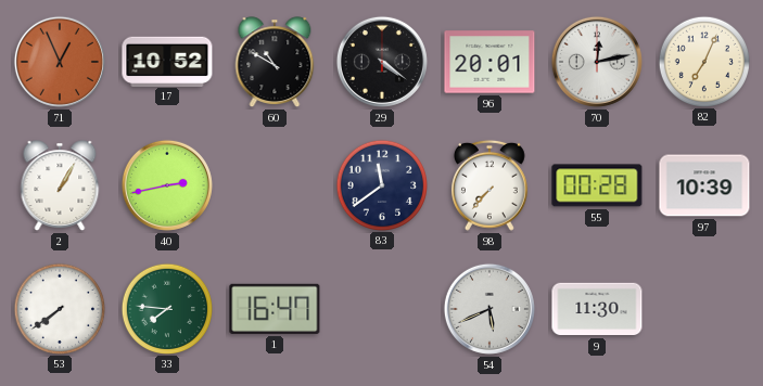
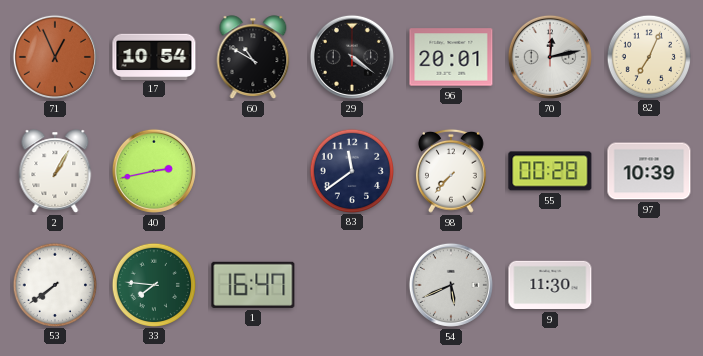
17: 10:52 -> 10:54
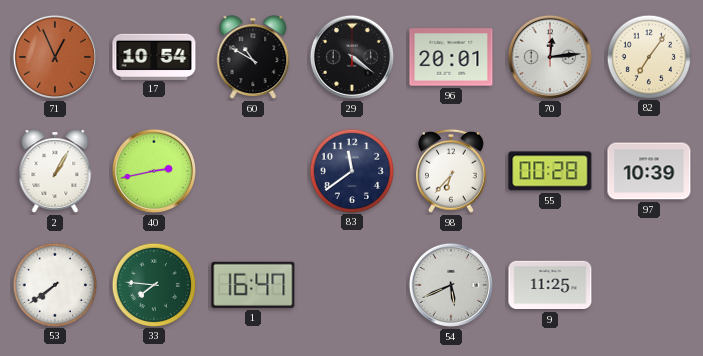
70: 12:13 -> 12:14
82: 7:04 -> 7:06
98: 7:37 -> 6:37
9: 11:30 -> 11:25
